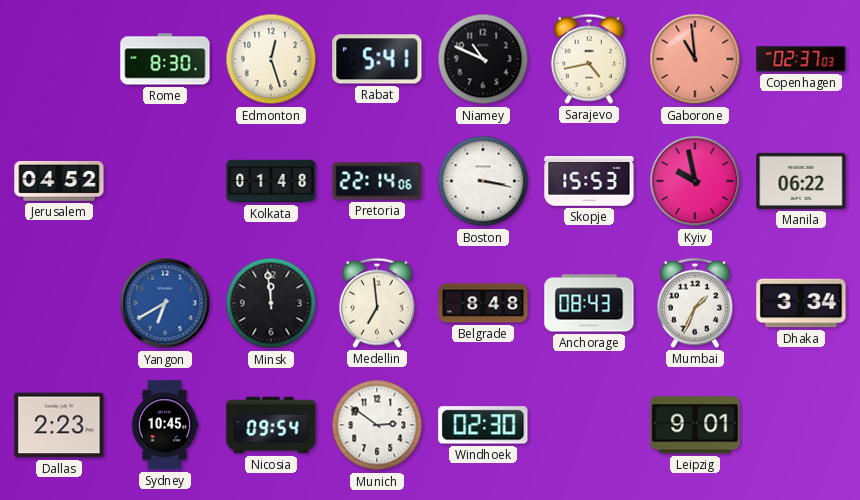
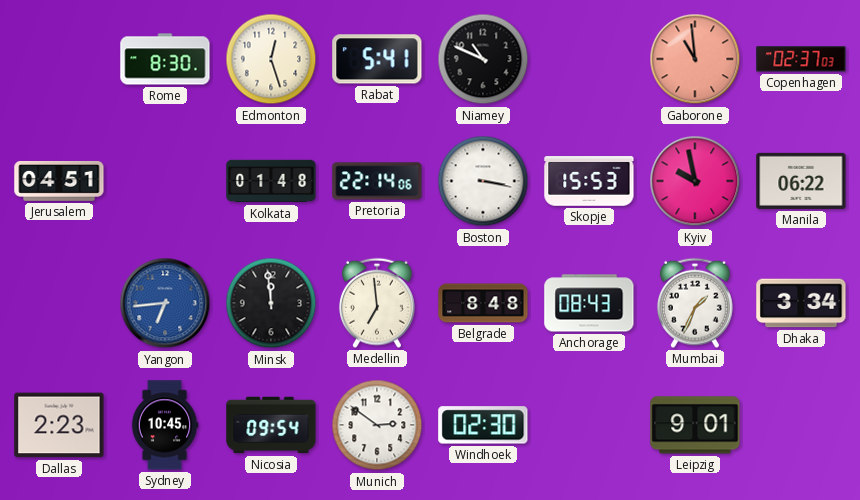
Sarajevo: 4:43 -> none
Jerusalem: 04:52 -> 04:51
Yangon: 6:40 -> 6:44
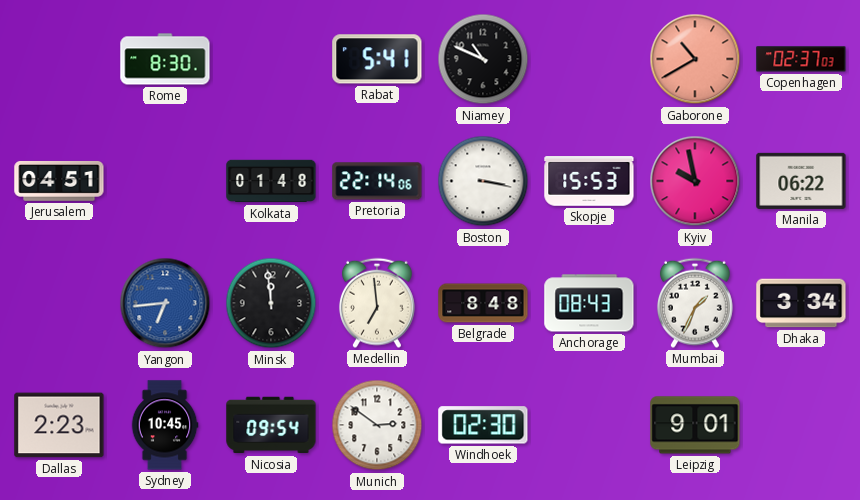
Edmonton: 12:27 -> none
Gaborone: 10:59 -> 10:40
